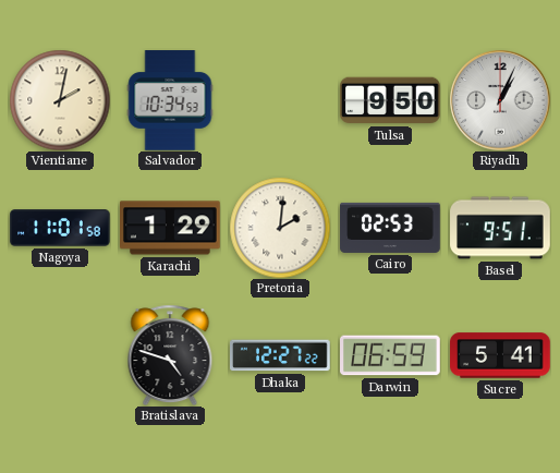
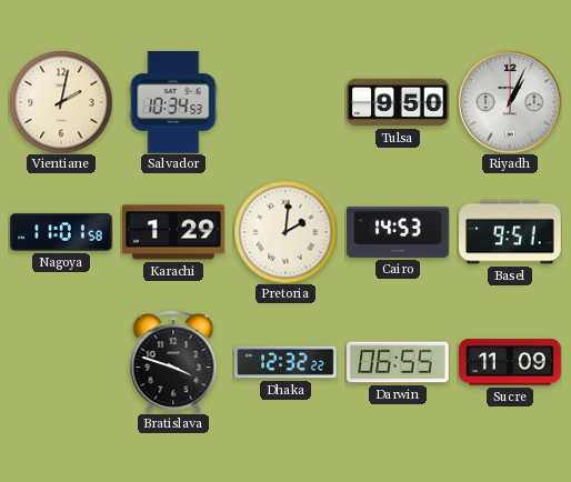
Cairo: 02:53 -> 14:53
Bratislava: 4:48 -> 3:48
Dhaka: 12:27 -> 12:32
Darwin: 06:59 -> 06:55
Sucre: 5:41 -> 11:09
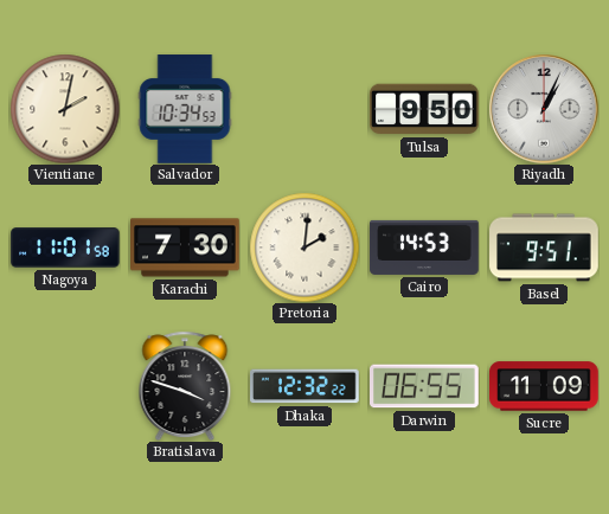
Karachi: 1:29 -> 7:30
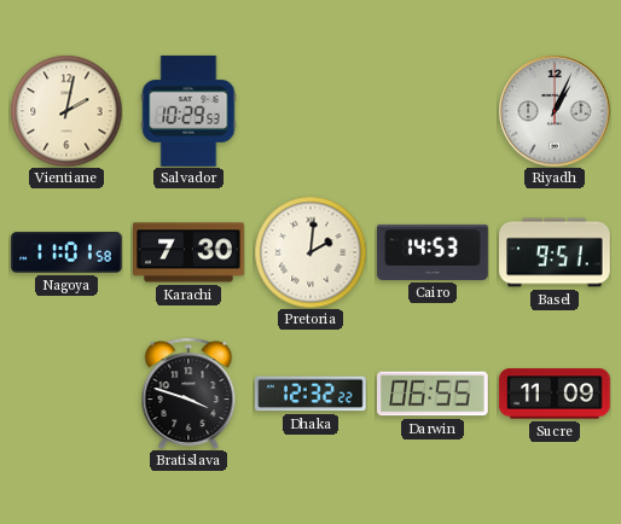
Salvador: 10:34 -> 10:29
Tulsa: 9:50 -> none
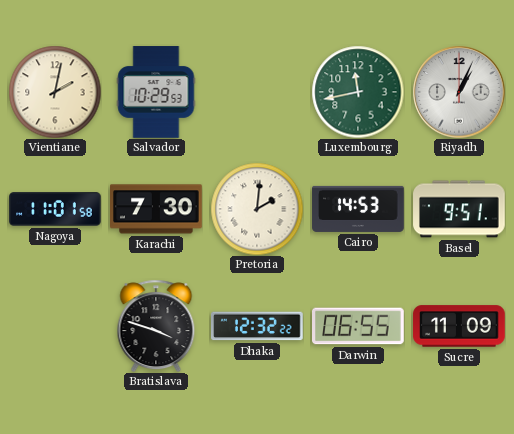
Luxembourg: none -> 11:43
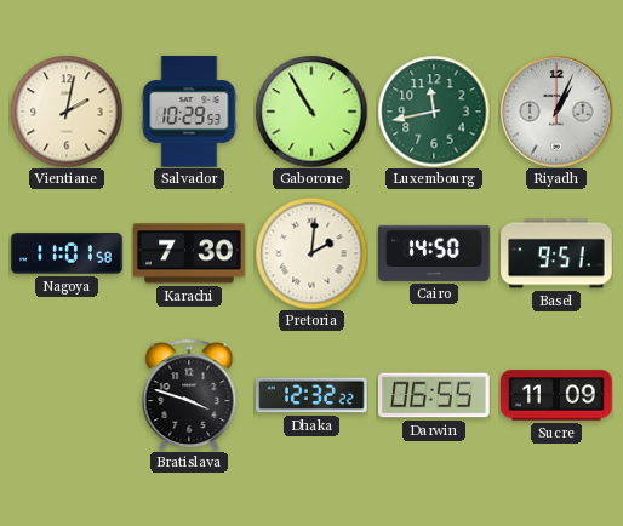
Gaborone: none -> 10:55
Cairo: 14:53 -> 14:50
